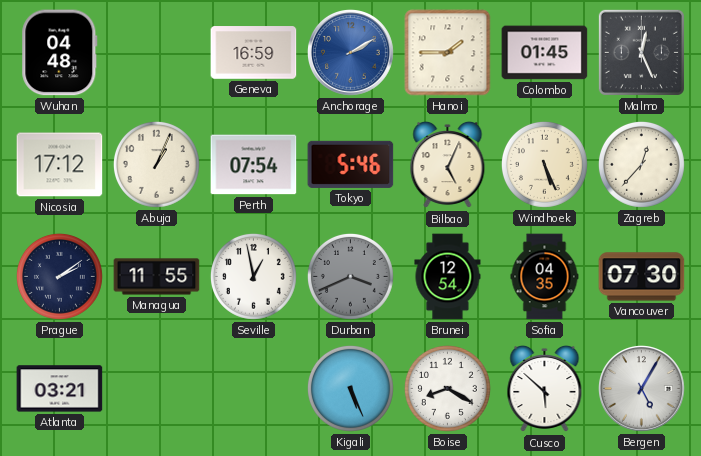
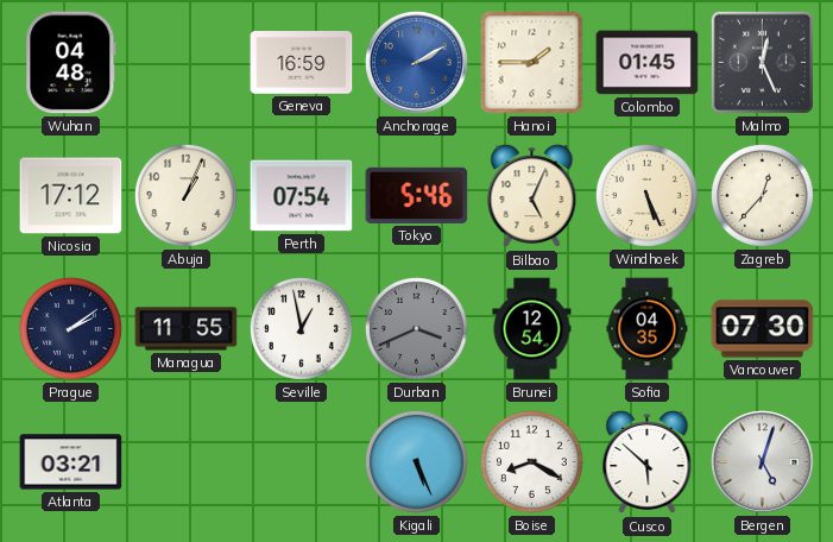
Bergen: 5:05 -> 5:03
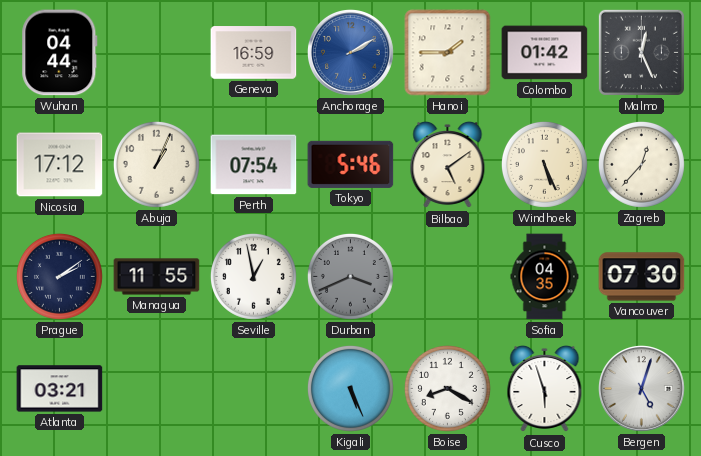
Wuhan: 04:48 -> 04:44
Colombo: 01:45 -> 01:42
Bilbao: 5:04 -> 5:09
Brunei: 12:54 -> none
Cusco: 5:52 -> 5:57
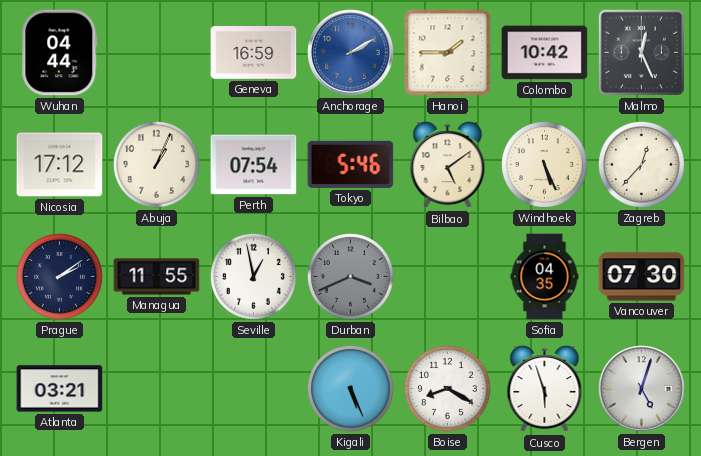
Colombo: 01:42 -> 10:42
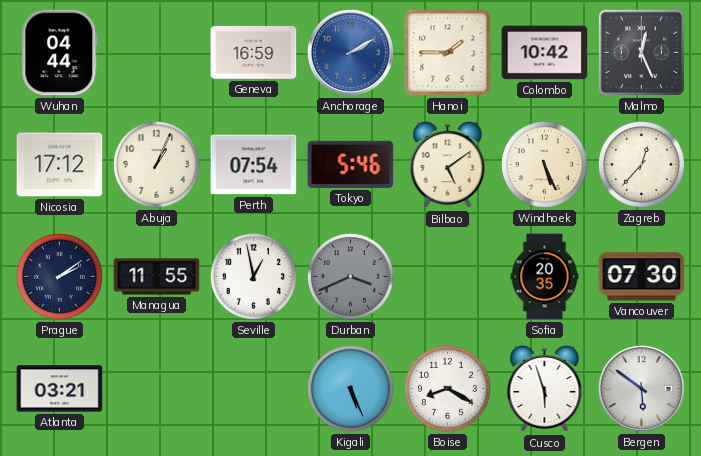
Sofia: 04:35 -> 20:35
Bergen: 5:03 -> 5:51
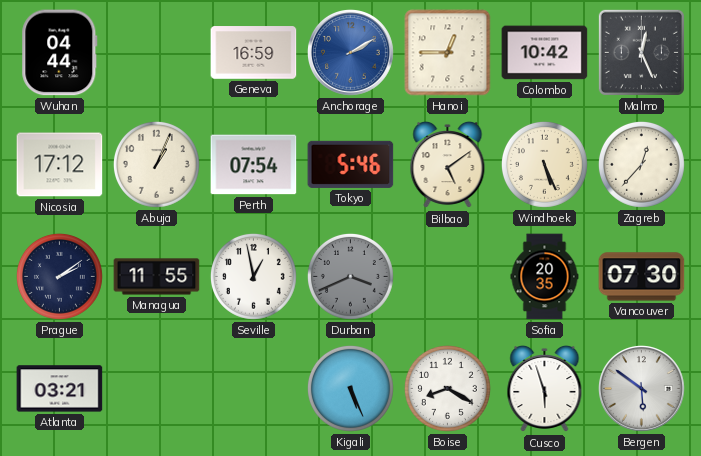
Hanoi: 1:45 -> 12:45
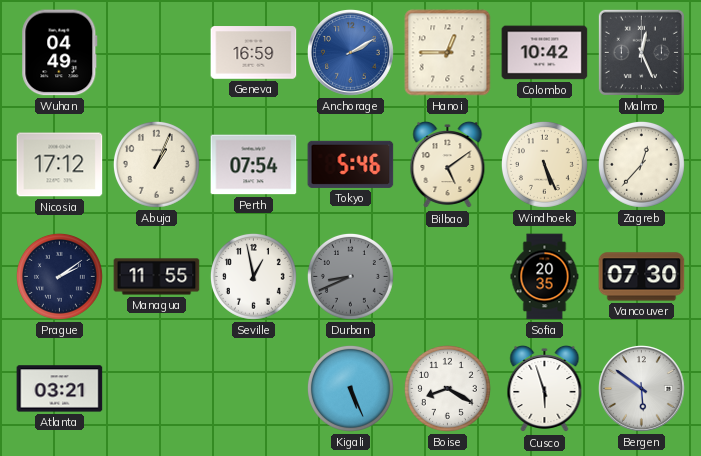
Wuhan: 04:44 -> 04:49
Durban: 3:41 -> 8:41
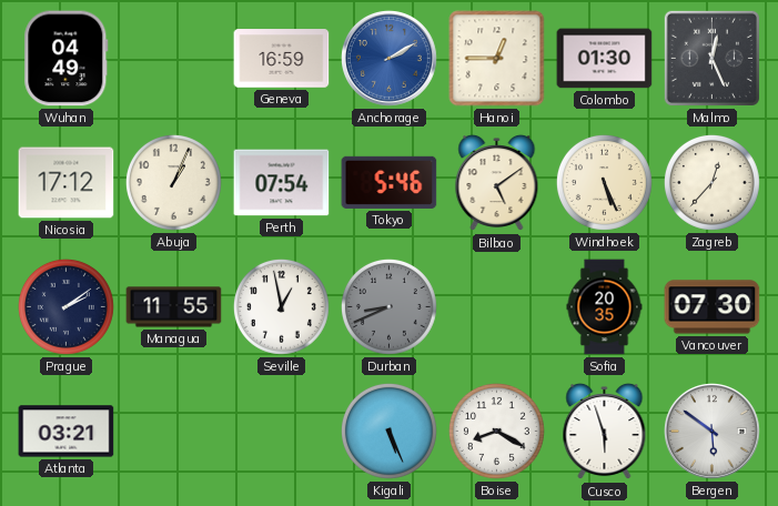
Colombo: 10:42 -> 01:30
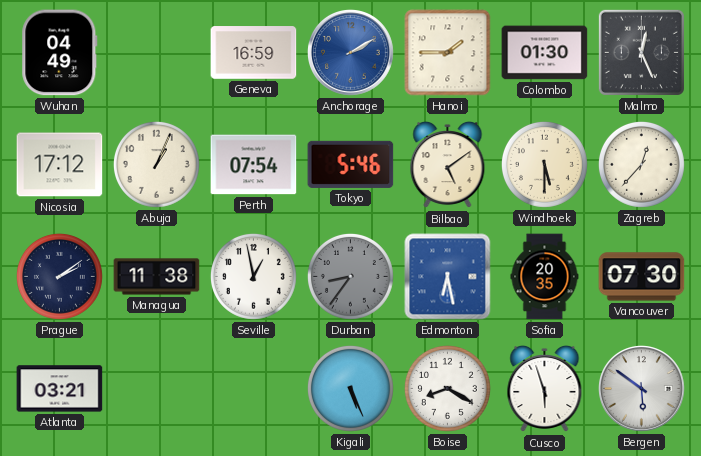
Hanoi: 12:45 -> 1:45
Windhoek: 5:26 -> 5:30
Managua: 11:55 -> 11:38
Durban: 8:41 -> 8:36
Edmonton: none -> 6:28
